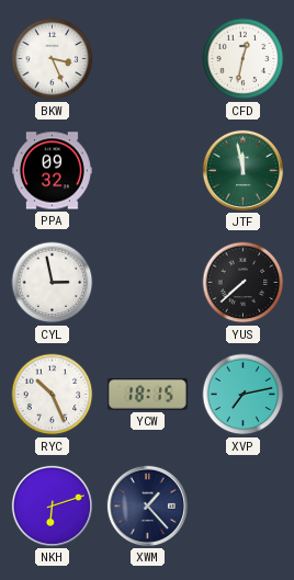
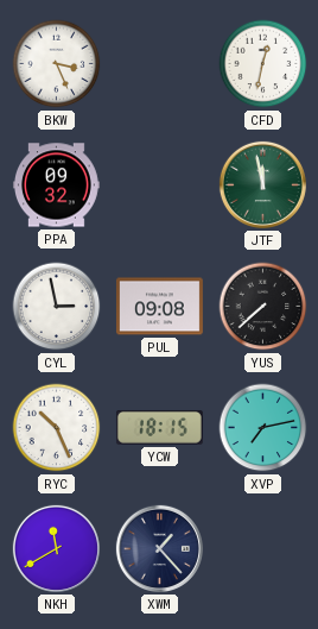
PUL: none -> 09:08
NKH: 6:12 -> 11:40
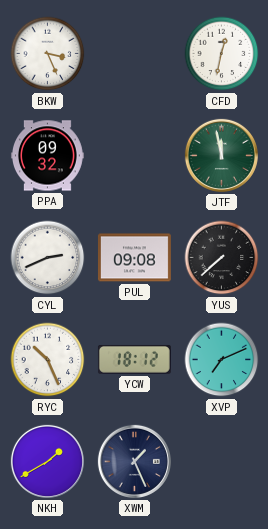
CYL: 2:58 -> 2:41
YCW: 18:15 -> 18:12
XVP: 7:13 -> 7:11
NKH: 11:40 -> 1:40
XWM: 1:23 -> 1:26
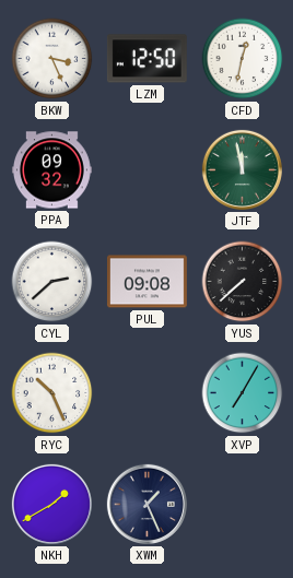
LZM: none -> 12:50
CYL: 2:41 -> 2:38
YCW: 18:12 -> none
XVP: 7:11 -> 7:05
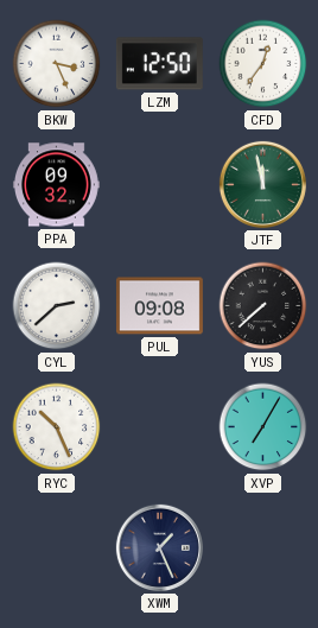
CFD: 12:32 -> 12:36
NKH: 1:40 -> none
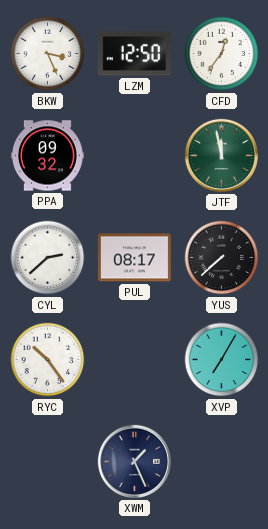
PUL: 09:08 -> 08:17
RYC: 10:26 -> 10:24
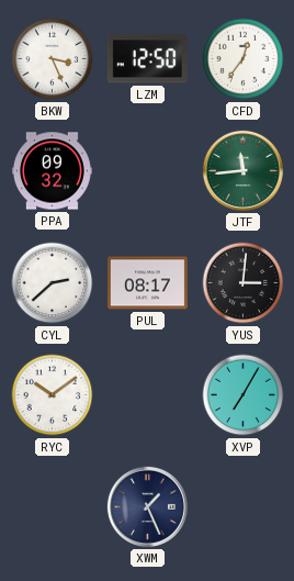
JTF: 11:58 -> 11:44
YUS: 7:38 -> 3:01
RYC: 10:24 -> 10:09
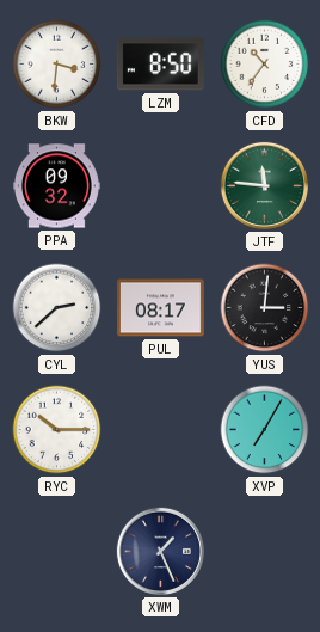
BKW: 3:26 -> 3:31
LZM: 12:50 -> 8:50
CFD: 12:36 -> 10:36
JTF: 11:44 -> 11:46
RYC: 10:09 -> 10:15
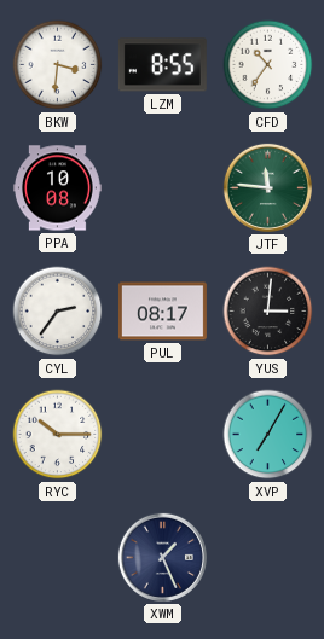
LZM: 8:50 -> 8:55
PPA: 09:32 -> 10:08
CYL: 2:38 -> 2:36
